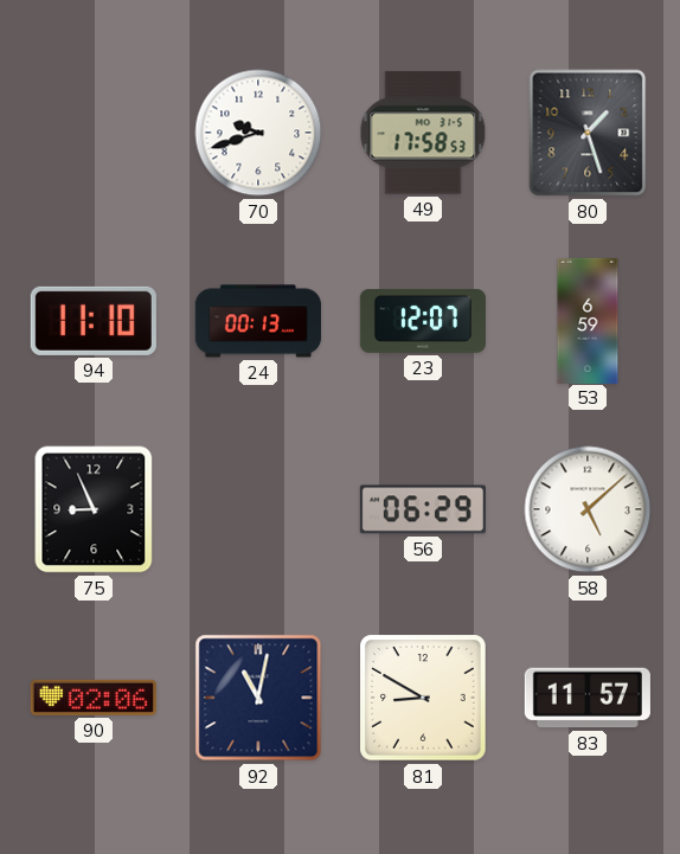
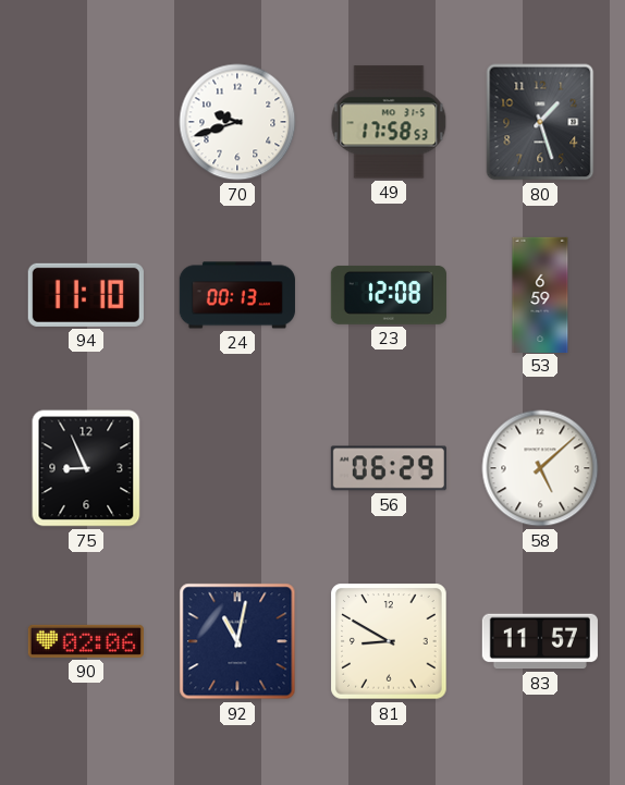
23: 12:07 -> 12:08
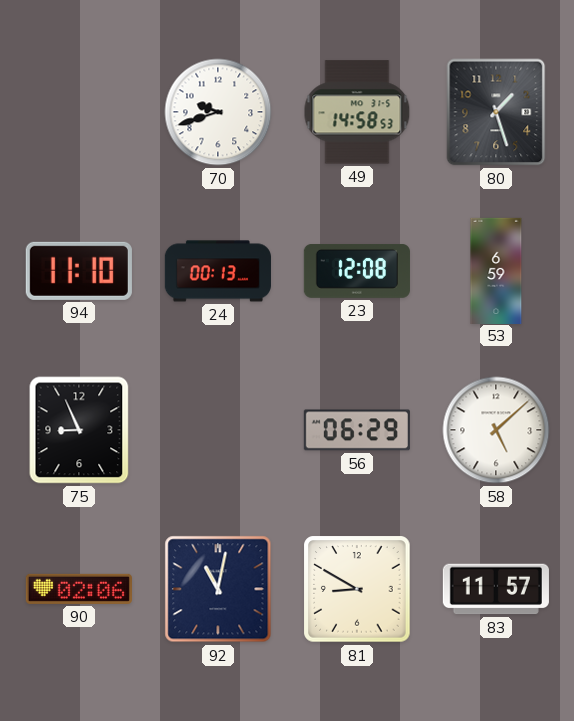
49: 17:58 -> 14:58
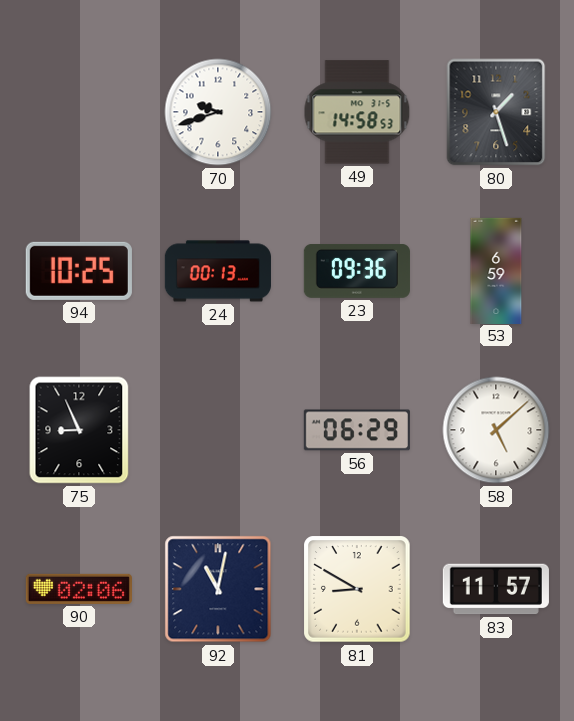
94: 11:10 -> 10:25
23: 12:08 -> 09:36
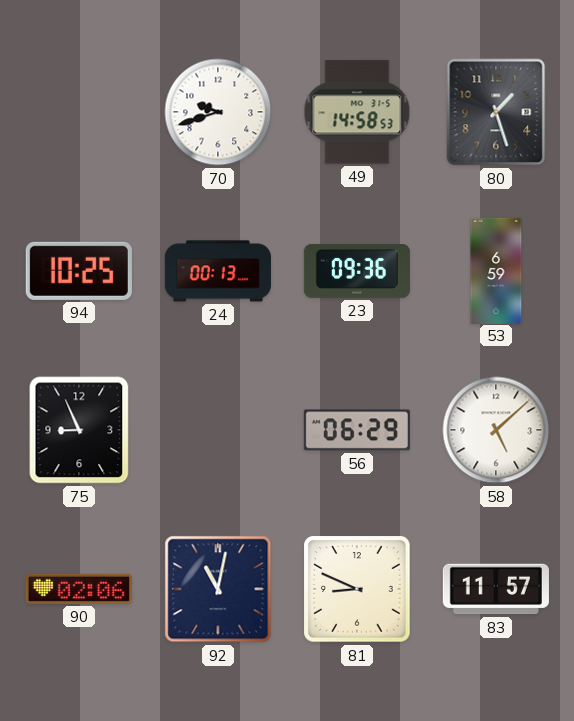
81: 8:50 -> 8:49
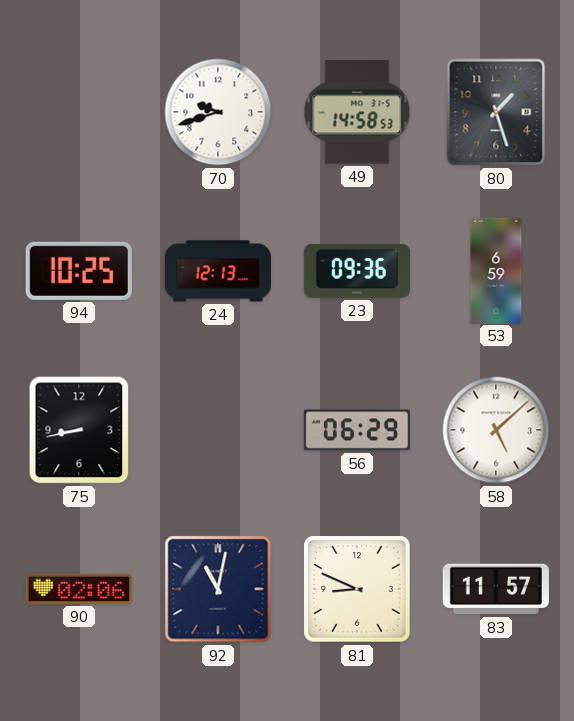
24: 00:13 -> 12:13
75: 8:56 -> 8:43
